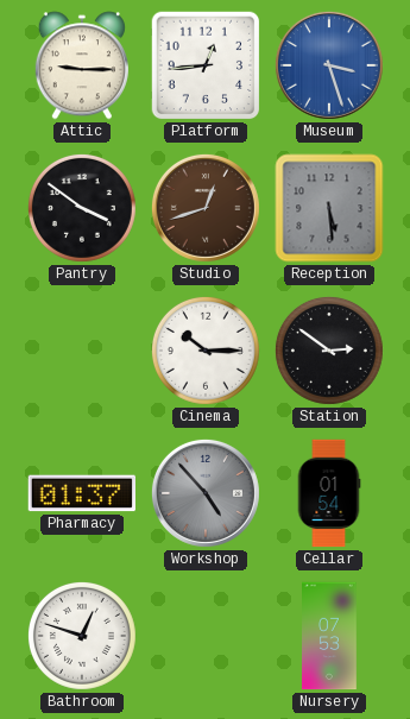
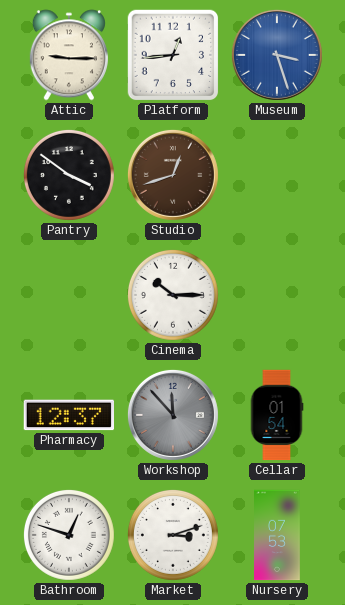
Reception: 5:29 -> none
Station: 2:51 -> none
Pharmacy: 01:37 -> 12:37
Workshop: 4:53 -> 11:53
Market: none -> 3:12
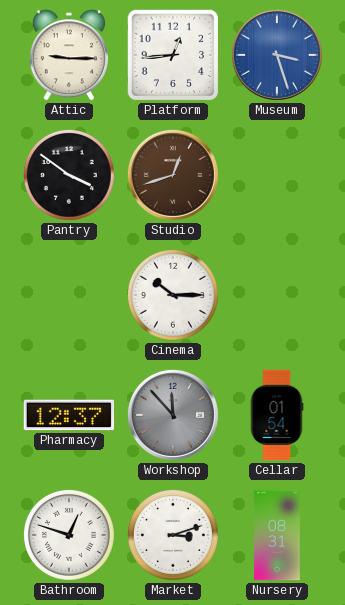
Nursery: 07:53 -> 08:31
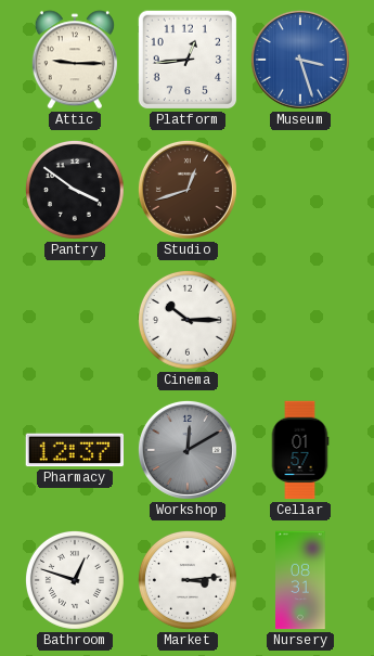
Workshop: 11:53 -> 12:10
Cellar: 01:54 -> 01:57
Market: 3:12 -> 3:14
